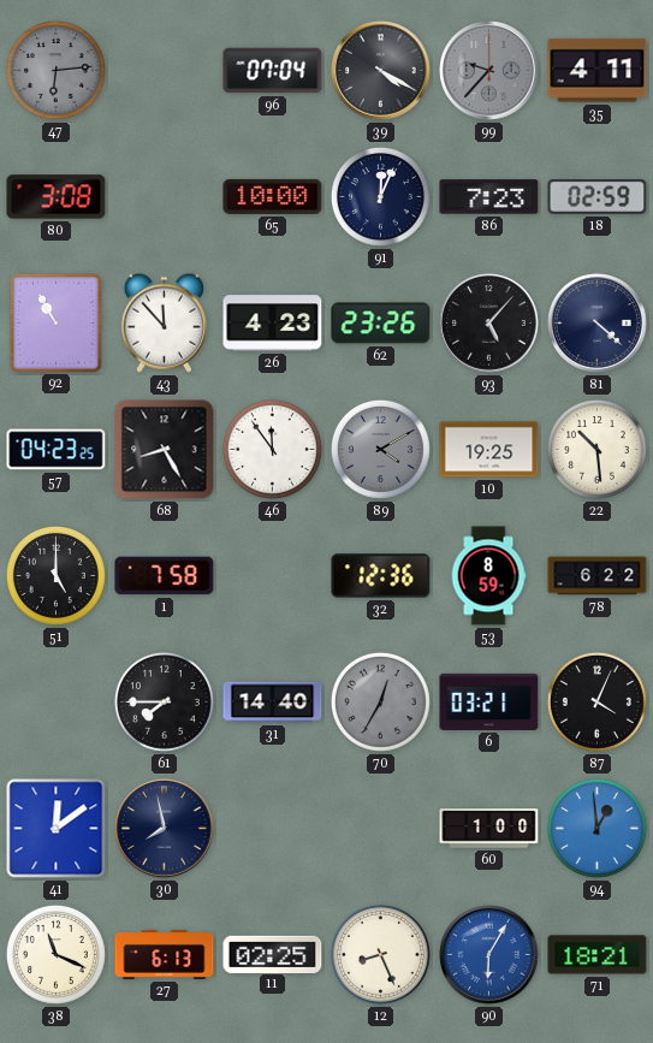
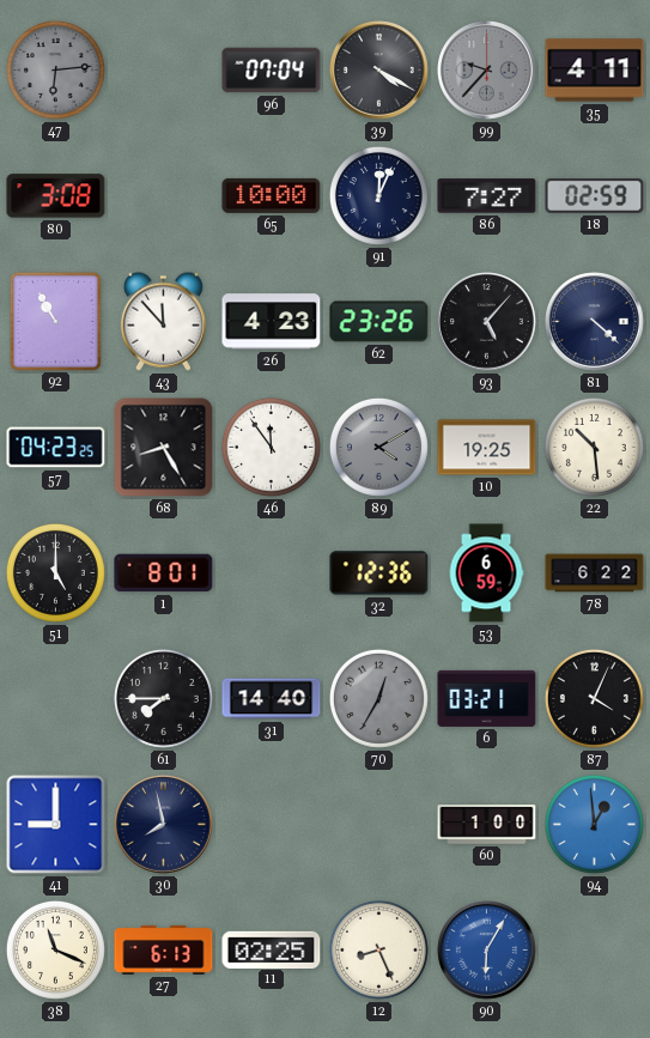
86: 7:23 -> 7:27
1: 7:58 -> 8:01
53: 8:59 -> 6:59
41: 12:09 -> 9:00
71: 18:21 -> none
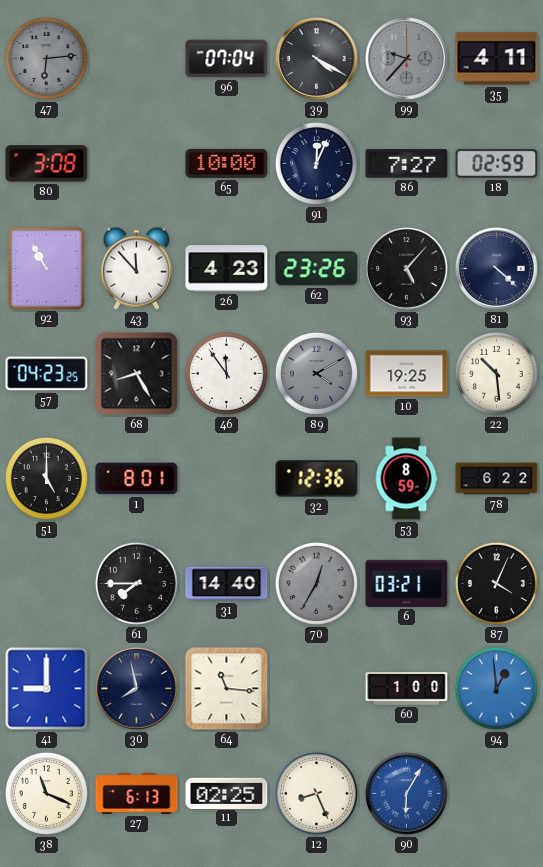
53: 6:59 -> 8:59
64: none -> 11:16
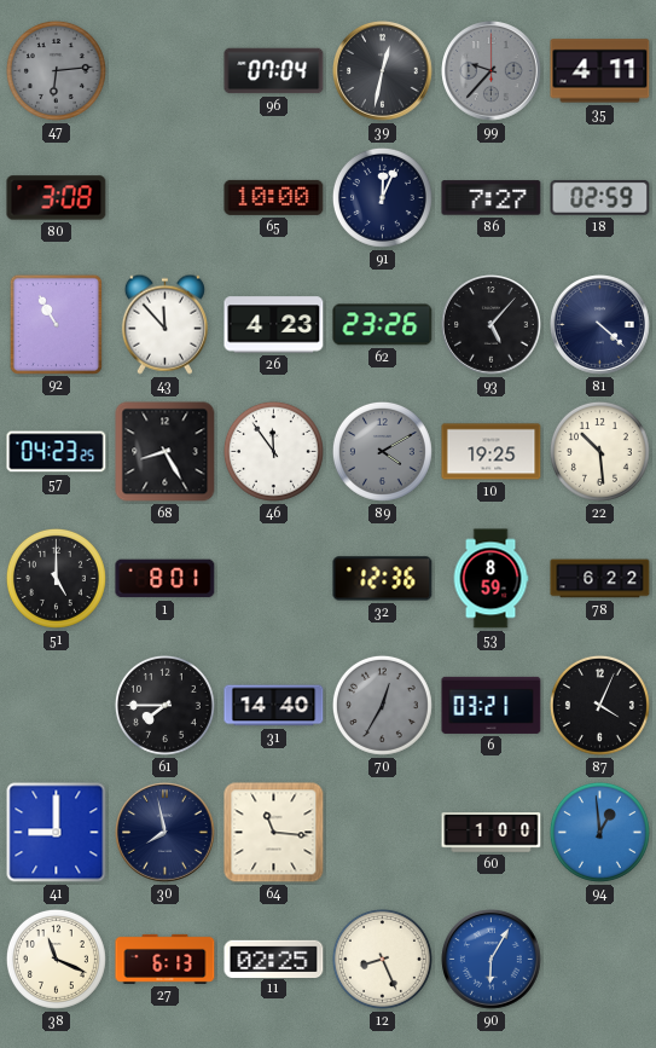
39: 4:20 -> 12:32
